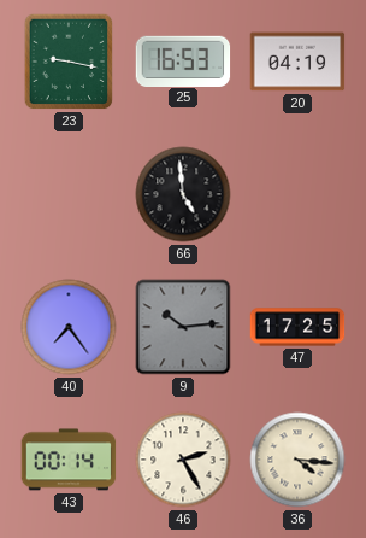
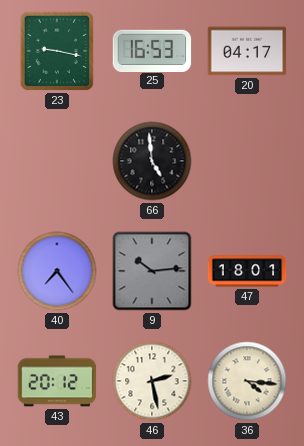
20: 04:19 -> 04:17
47: 17:25 -> 18:01
43: 00:14 -> 20:12
46: 2:25 -> 2:28
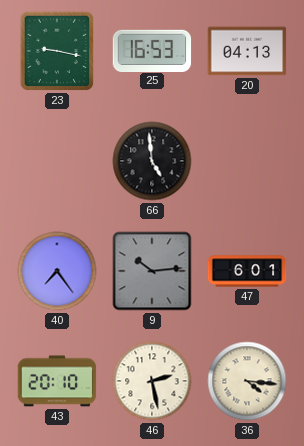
20: 04:17 -> 04:13
47: 18:01 -> 6:01
43: 20:12 -> 20:10
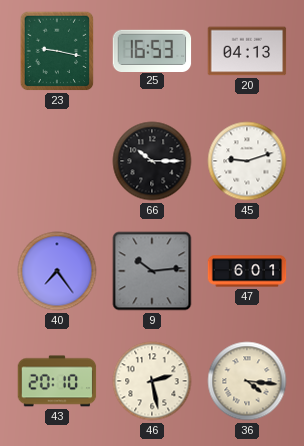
66: 4:59 -> 10:15
45: none -> 9:12
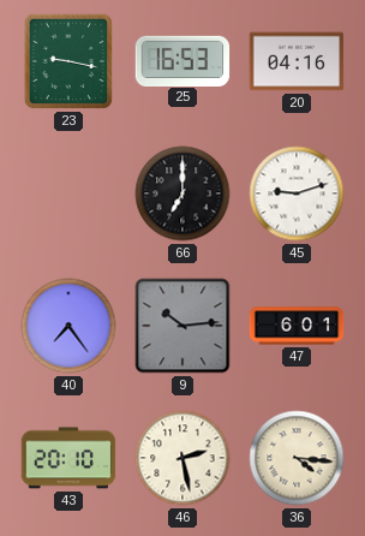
20: 04:13 -> 04:16
66: 10:15 -> 7:00
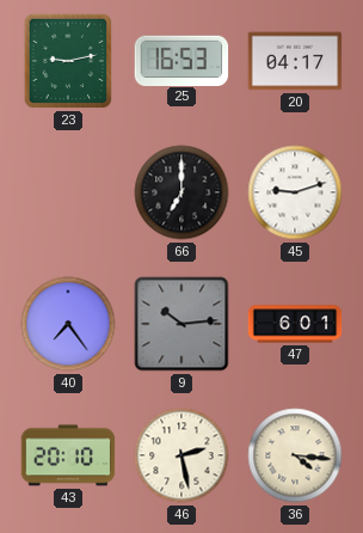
23: 9:17 -> 9:13
20: 04:16 -> 04:17
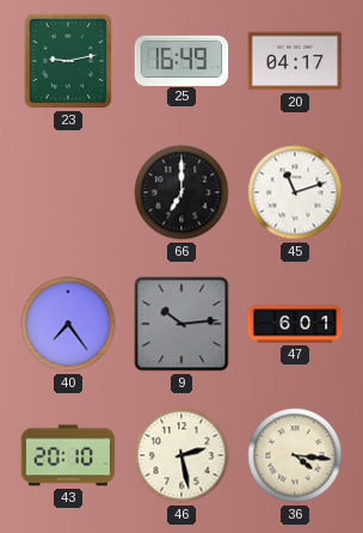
25: 16:53 -> 16:49
45: 9:12 -> 11:12
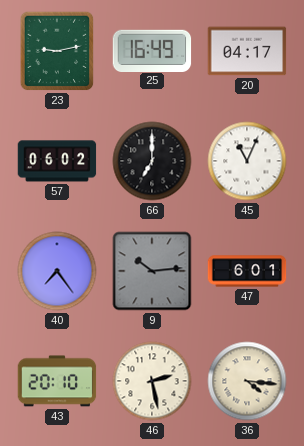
57: none -> 06:02
45: 11:12 -> 11:04
